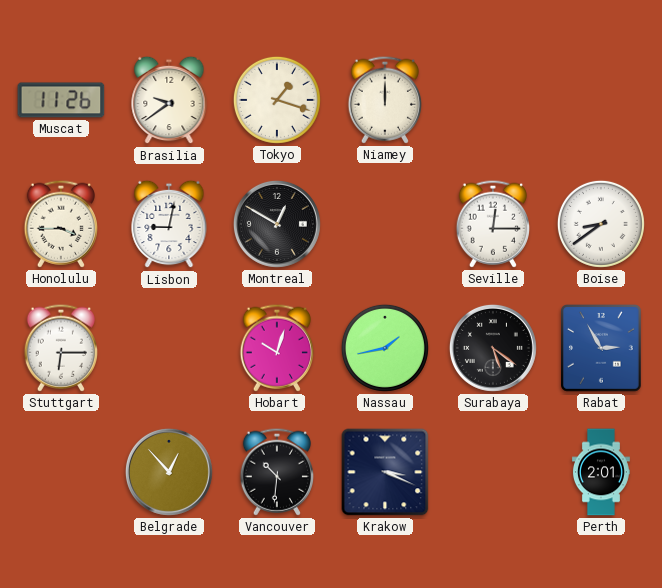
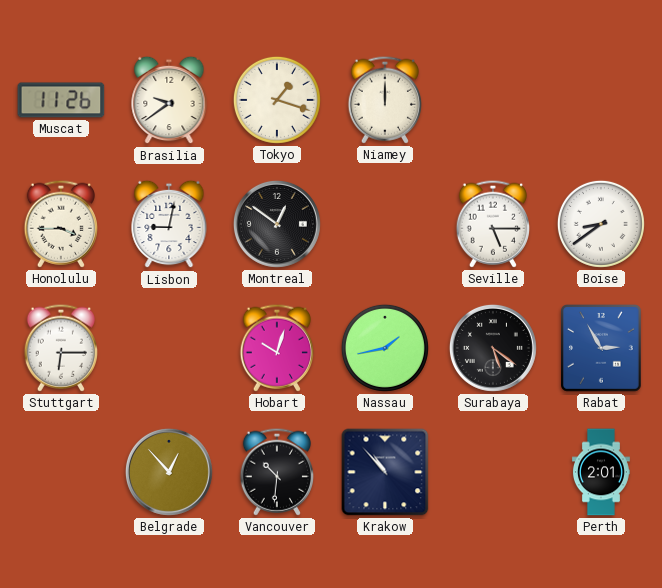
Montreal: 12:50 -> 12:51
Seville: 12:15 -> 5:15
Krakow: 3:19 -> 10:53
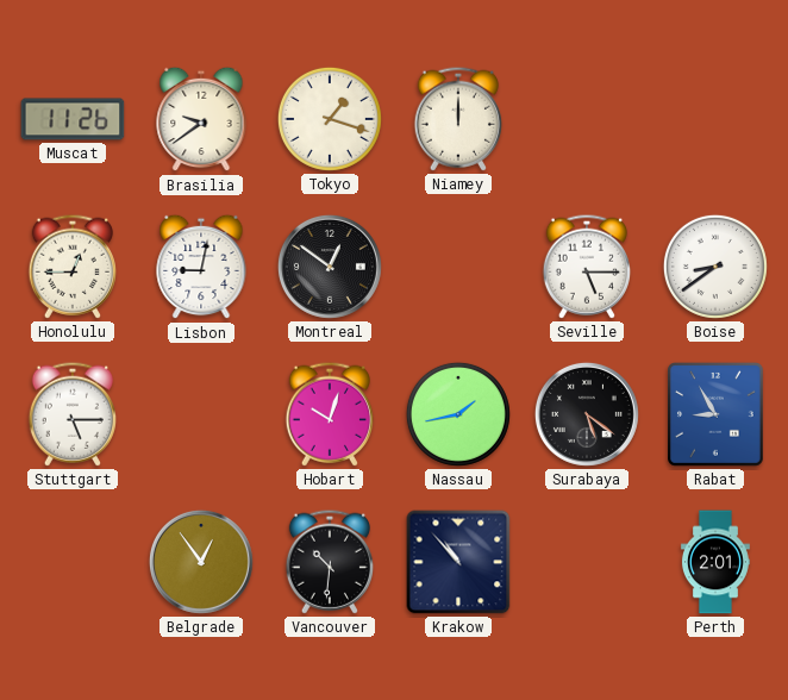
Honolulu: 3:45 -> 12:45
Stuttgart: 6:15 -> 5:15
Rabat: 2:55 -> 8:55
Belgrade: 12:53 -> 12:54
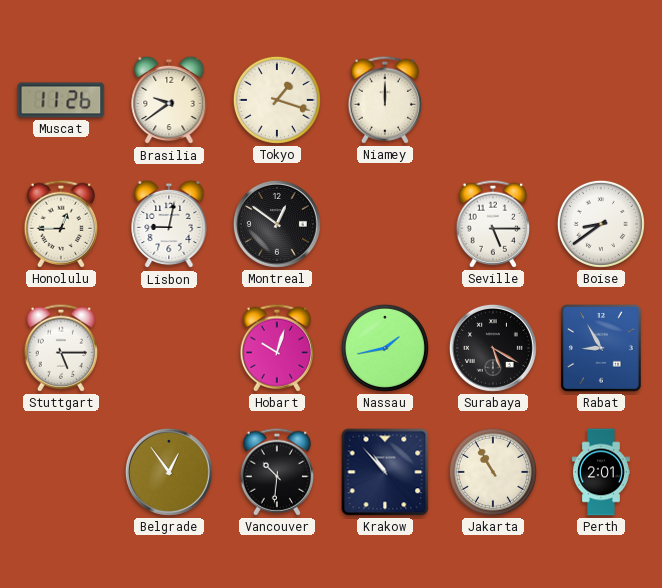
Surabaya: 5:21 -> 5:20
Jakarta: none -> 10:55
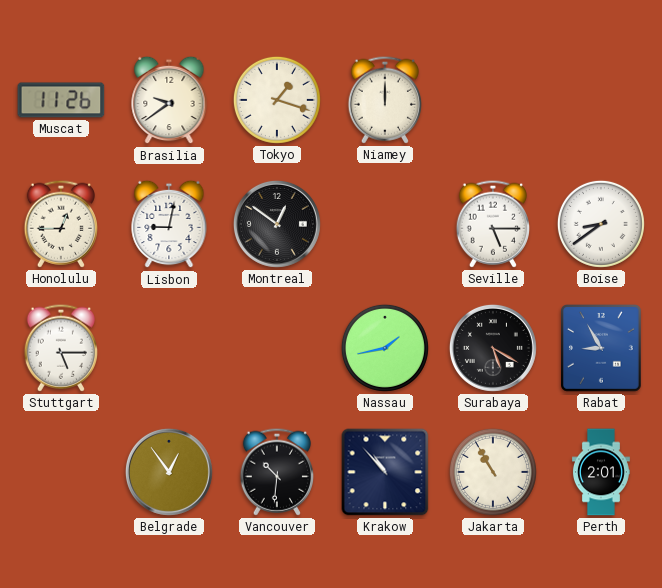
Hobart: 10:03 -> none
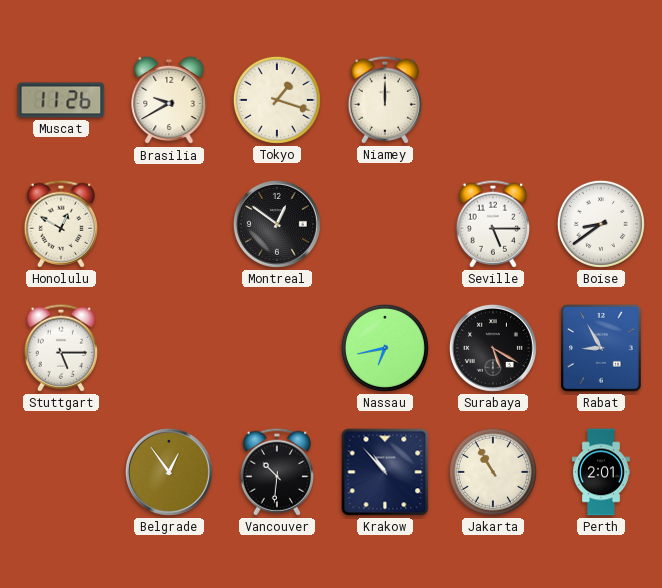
Brasilia: 9:39 -> 9:40
Honolulu: 12:45 -> 12:50
Lisbon: 9:02 -> none
Nassau: 1:43 -> 6:43
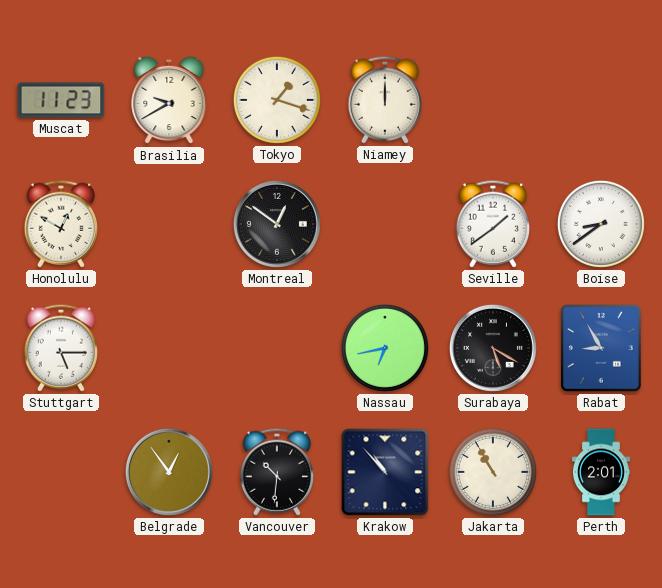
Muscat: 11:26 -> 11:23
Seville: 5:15 -> 1:39
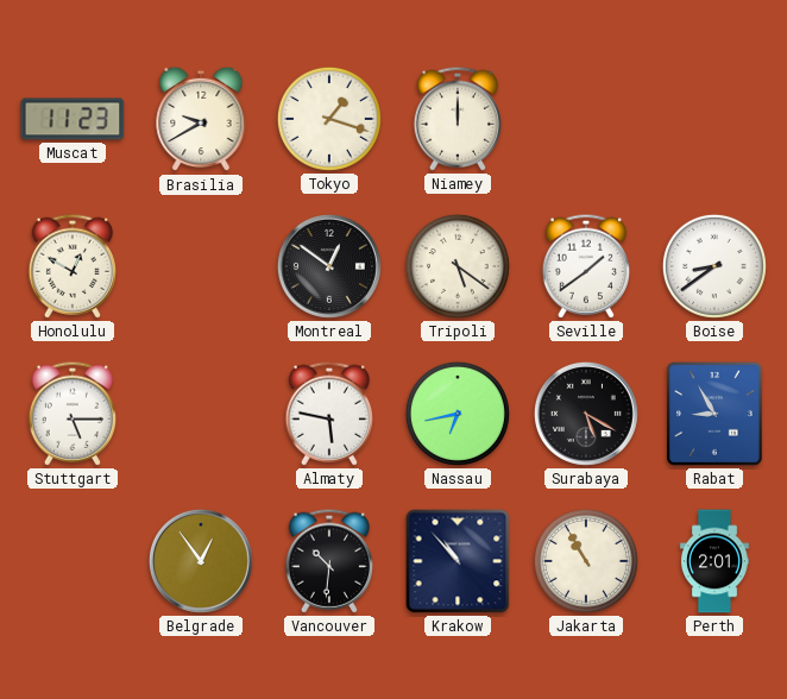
Tripoli: none -> 5:21
Almaty: none -> 5:47
